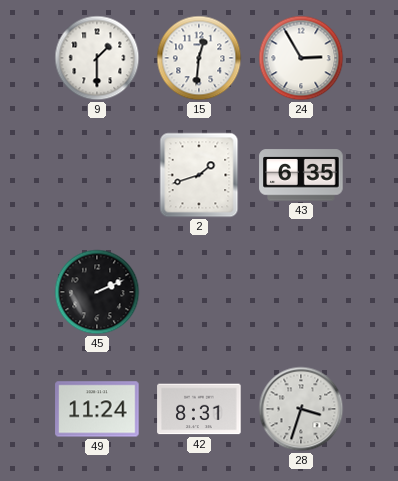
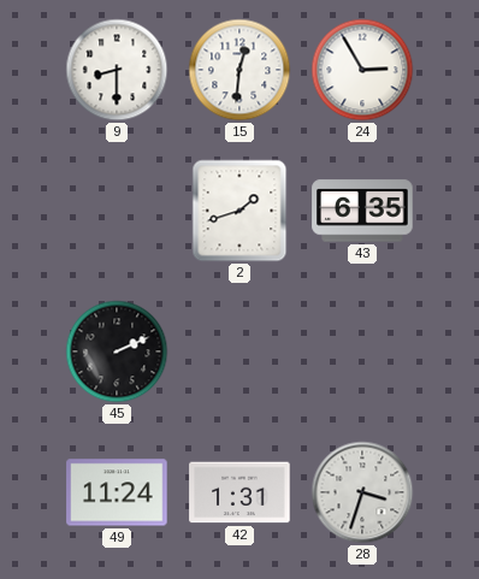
9: 1:30 -> 8:30
42: 8:31 -> 1:31
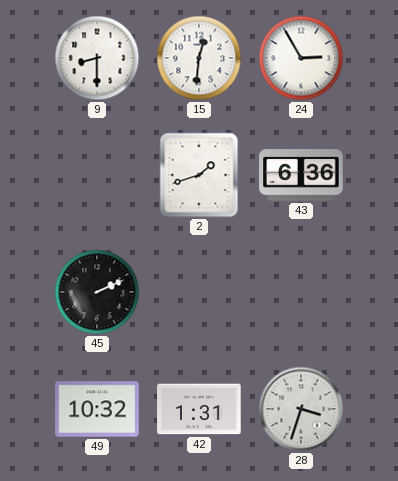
43: 6:35 -> 6:36
49: 11:24 -> 10:32
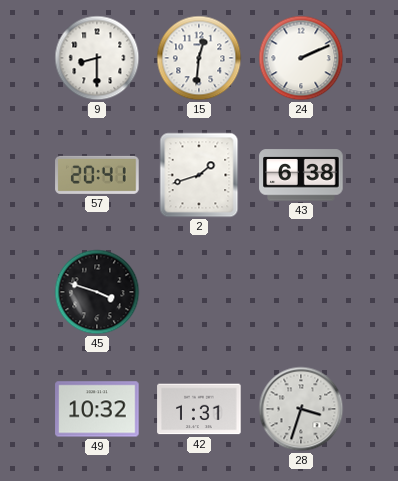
24: 2:55 -> 2:11
57: none -> 20:41
43: 6:36 -> 6:38
45: 2:11 -> 3:48
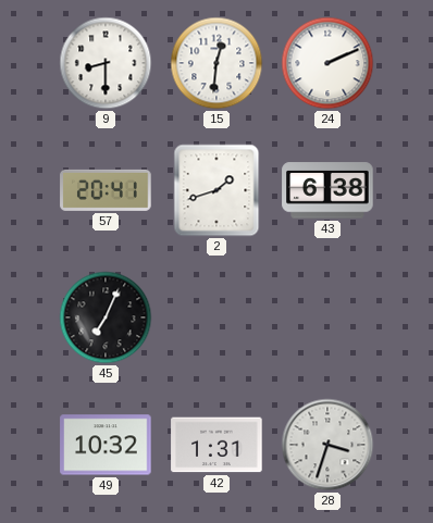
45: 3:48 -> 7:04
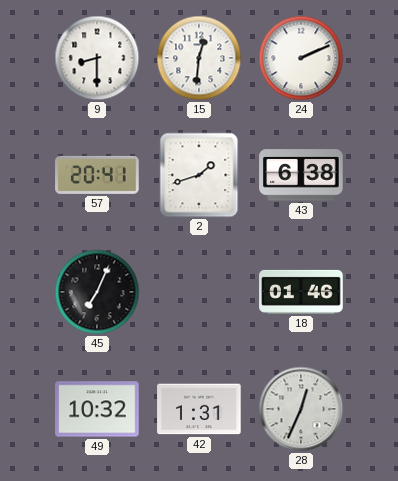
18: none -> 01:46
28: 3:33 -> 12:34
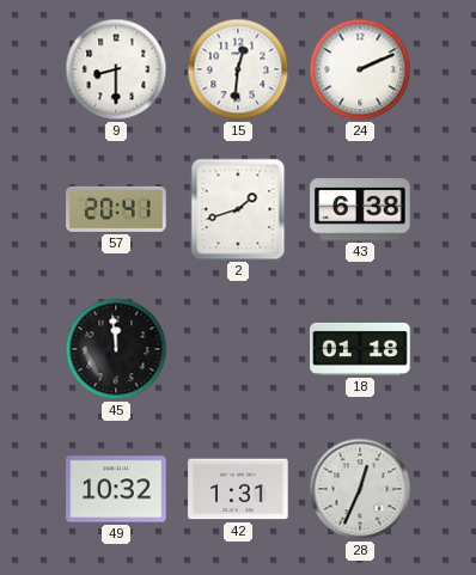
45: 7:04 -> 11:59
18: 01:46 -> 01:18
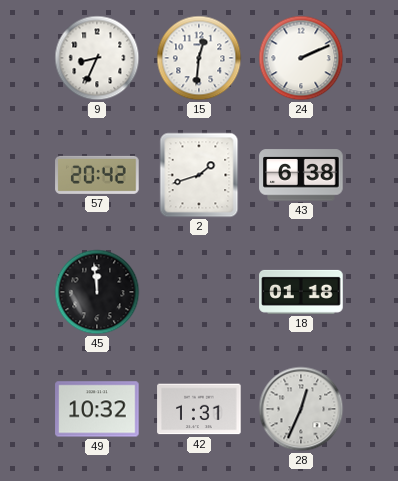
9: 8:30 -> 8:34
57: 20:41 -> 20:42
